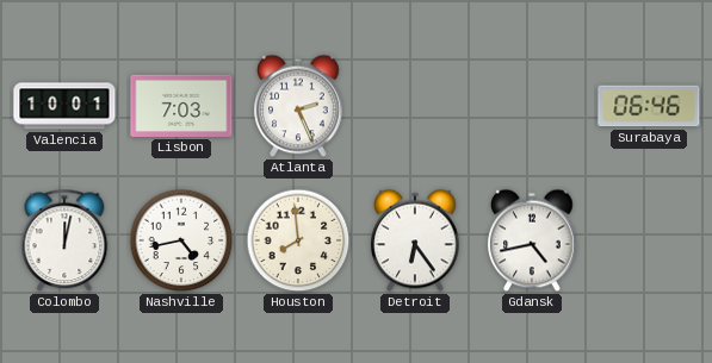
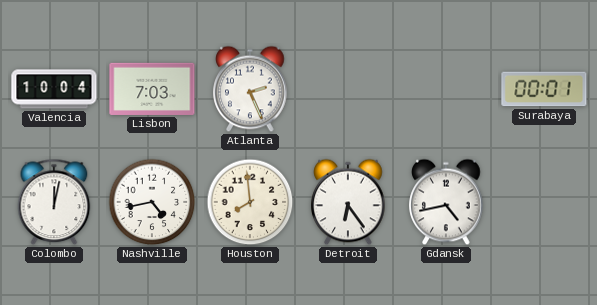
Valencia: 10:01 -> 10:04
Surabaya: 06:46 -> 00:01
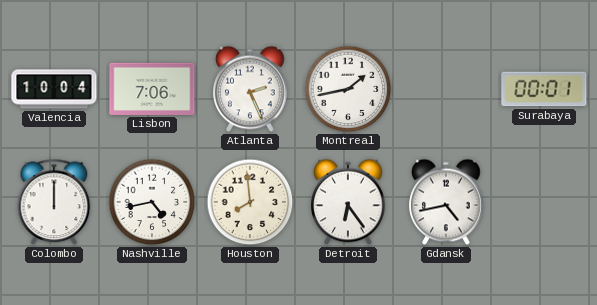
Lisbon: 7:03 -> 7:06
Montreal: none -> 1:43
Colombo: 12:02 -> 12:00
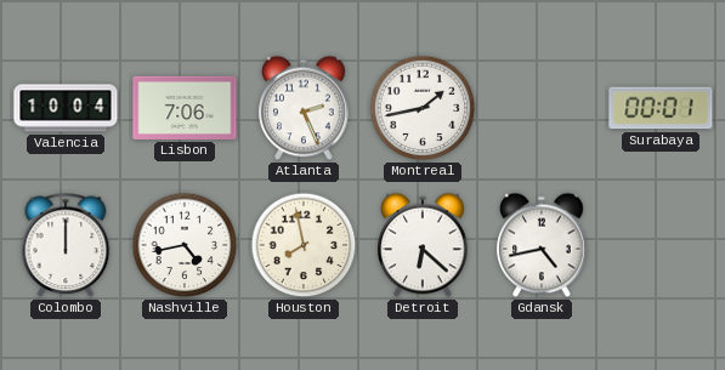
Houston: 7:59 -> 7:58
Detroit: 6:24 -> 6:22
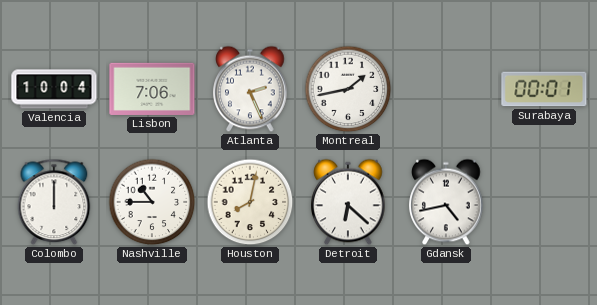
Nashville: 4:43 -> 10:45
Houston: 7:58 -> 8:02
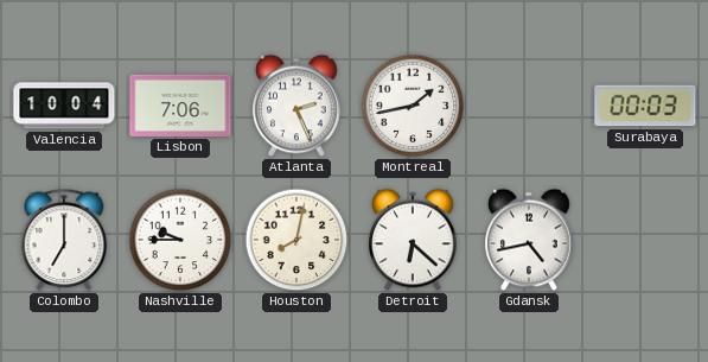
Surabaya: 00:01 -> 00:03
Colombo: 12:00 -> 7:00
Nashville: 10:45 -> 9:45
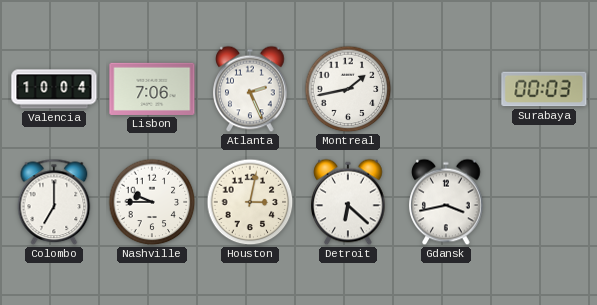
Houston: 8:02 -> 3:02
Gdansk: 4:43 -> 3:43
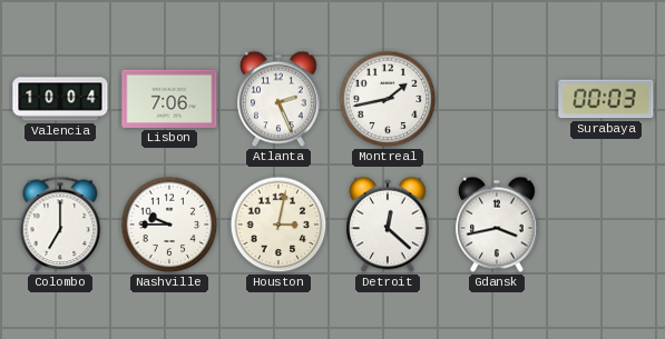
Detroit: 6:22 -> 12:22
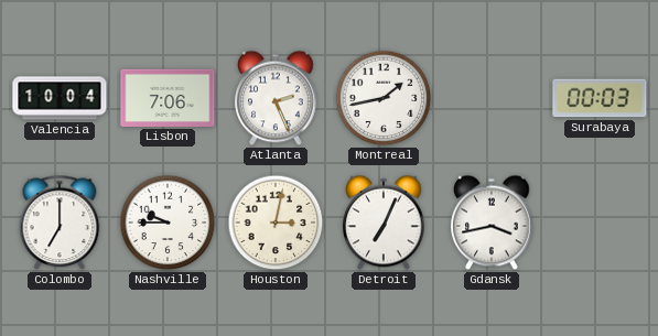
Detroit: 12:22 -> 7:04
